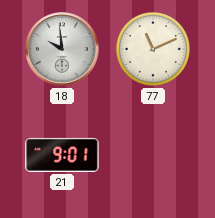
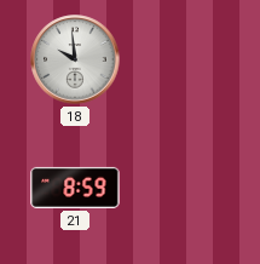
77: 11:11 -> none
21: 9:01 -> 8:59
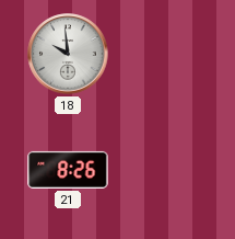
21: 8:59 -> 8:26
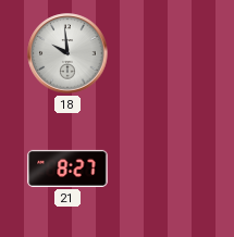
21: 8:26 -> 8:27
